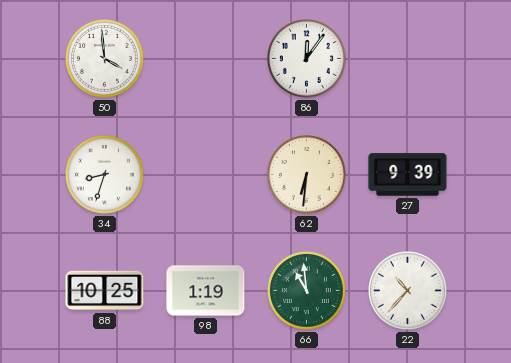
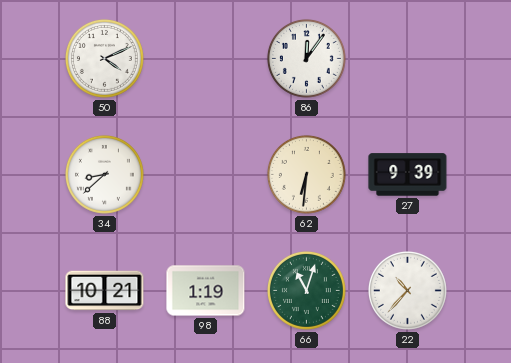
50: 3:59 -> 4:11
34: 8:33 -> 8:38
88: 10:25 -> 10:21
66: 10:59 -> 11:03
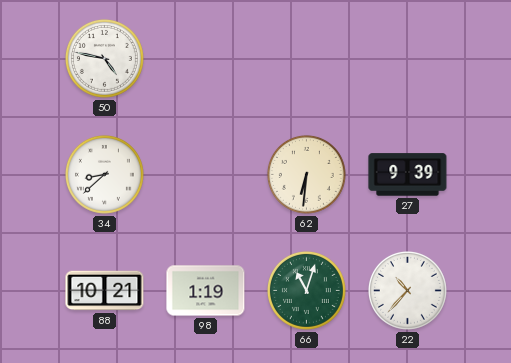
50: 4:11 -> 4:47
86: 12:06 -> none
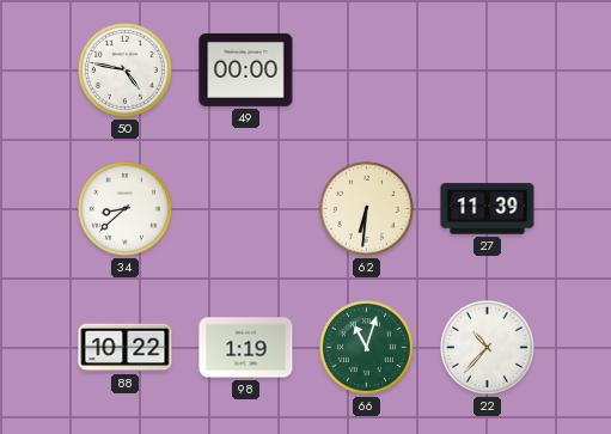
49: none -> 00:00
27: 9:39 -> 11:39
88: 10:21 -> 10:22
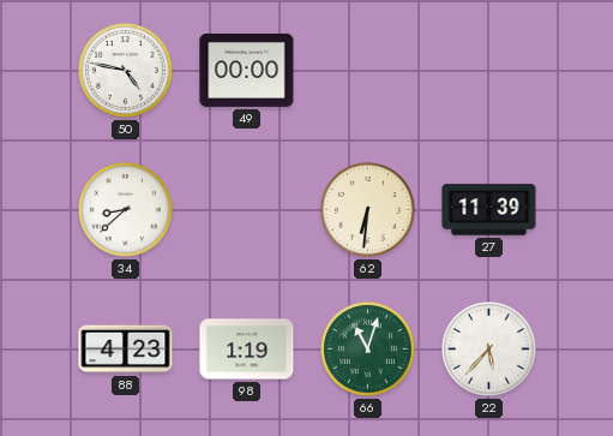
88: 10:22 -> 4:23
22: 10:37 -> 5:37
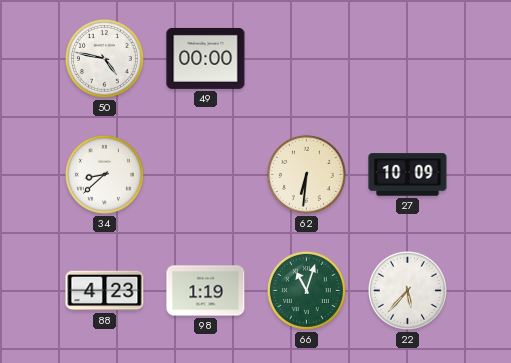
27: 11:39 -> 10:09
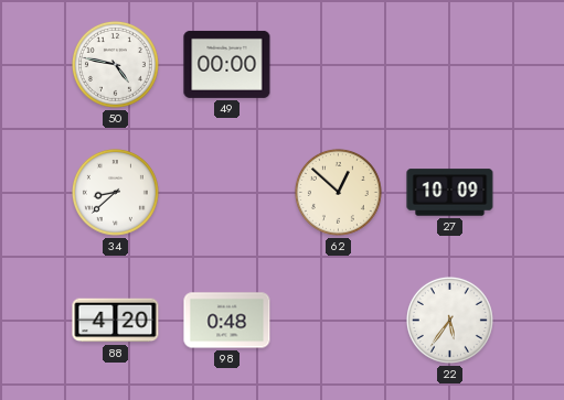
62: 6:31 -> 12:52
88: 4:23 -> 4:20
98: 1:19 -> 0:48
66: 11:03 -> none
22: 5:37 -> 5:36
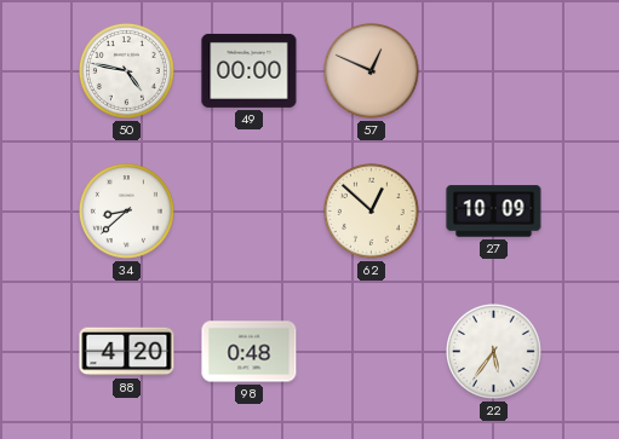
57: none -> 12:49
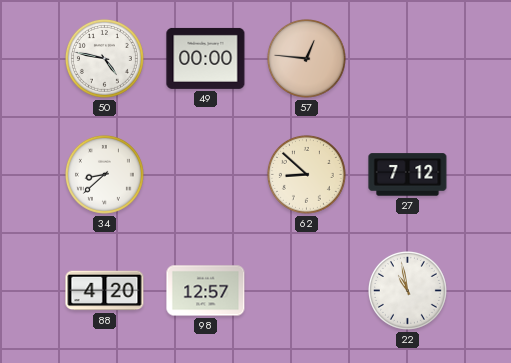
57: 12:49 -> 12:46
62: 12:52 -> 8:52
27: 10:09 -> 7:12
98: 0:48 -> 12:57
22: 5:36 -> 10:58
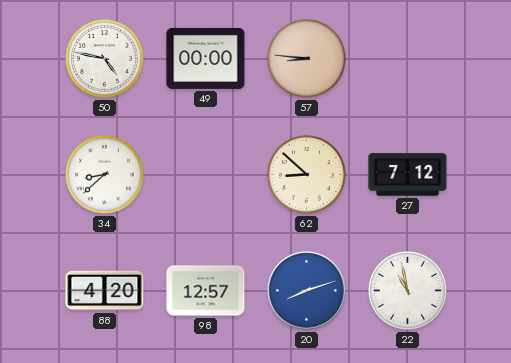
57: 12:46 -> 8:46
20: none -> 8:12
